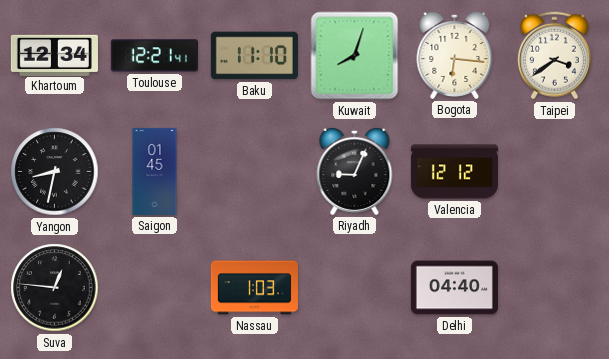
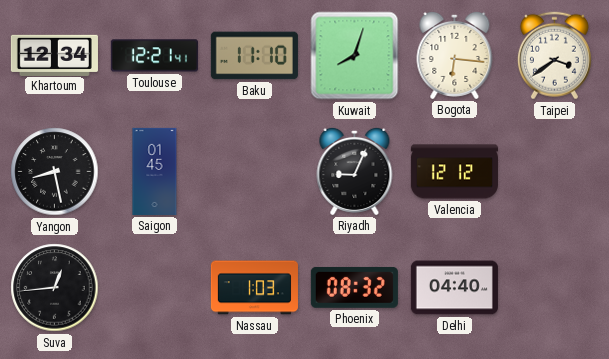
Yangon: 8:32 -> 8:28
Suva: 12:46 -> 12:44
Phoenix: none -> 08:32
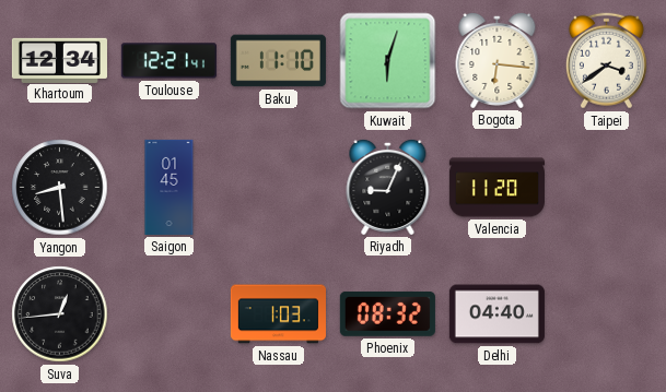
Kuwait: 8:03 -> 6:03
Yangon: 8:28 -> 8:29
Valencia: 12:12 -> 11:20
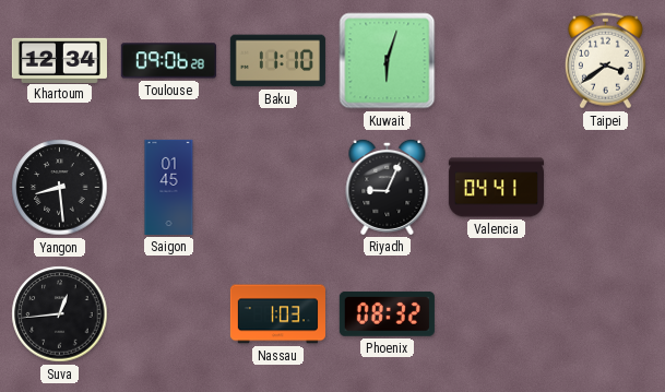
Toulouse: 12:21 -> 09:06
Bogota: 6:16 -> none
Valencia: 11:20 -> 04:41
Delhi: 04:40 -> none
